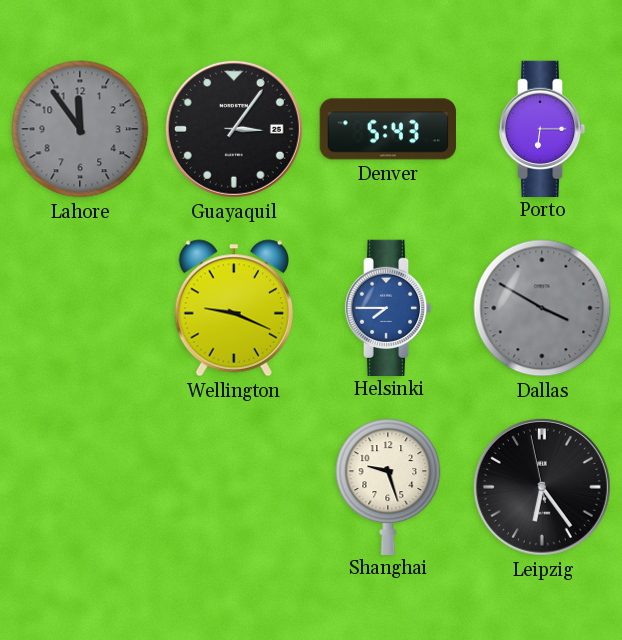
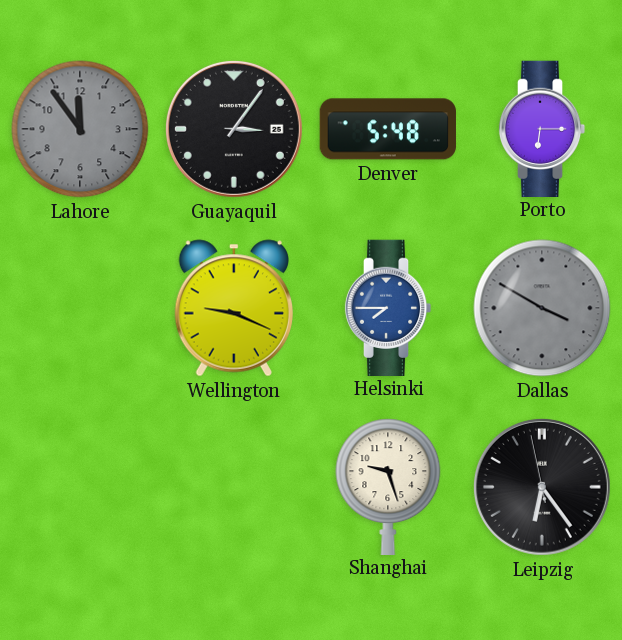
Denver: 5:43 -> 5:48
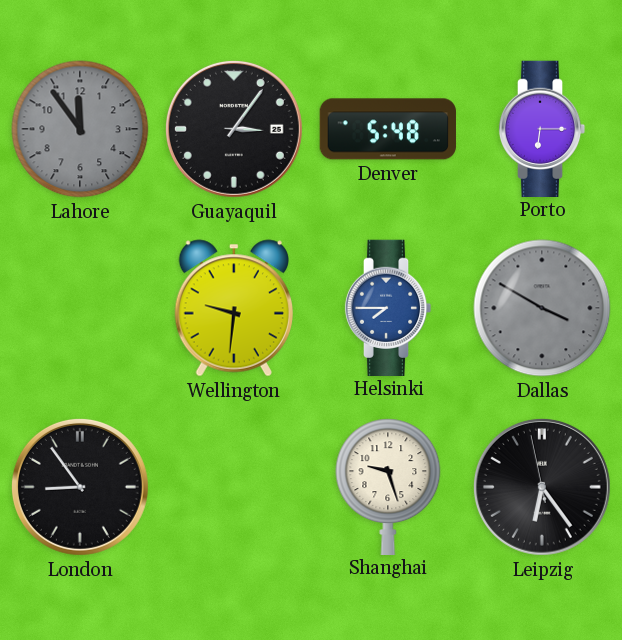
Wellington: 9:19 -> 9:31
London: none -> 8:54
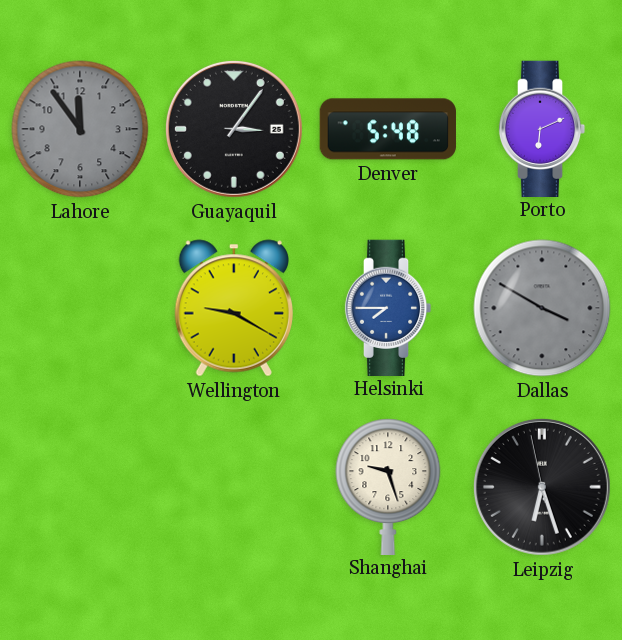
Porto: 6:15 -> 6:11
Wellington: 9:31 -> 9:20
London: 8:54 -> none
Leipzig: 6:23 -> 6:26
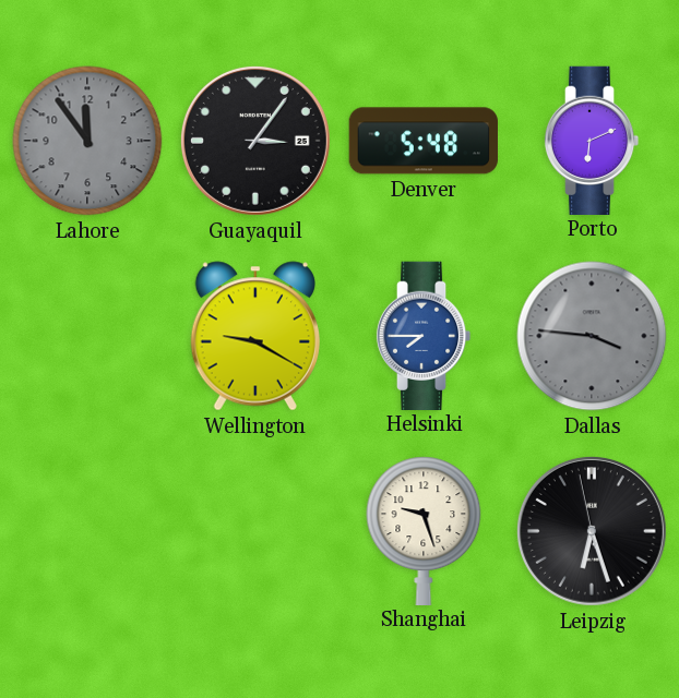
Dallas: 3:50 -> 3:46
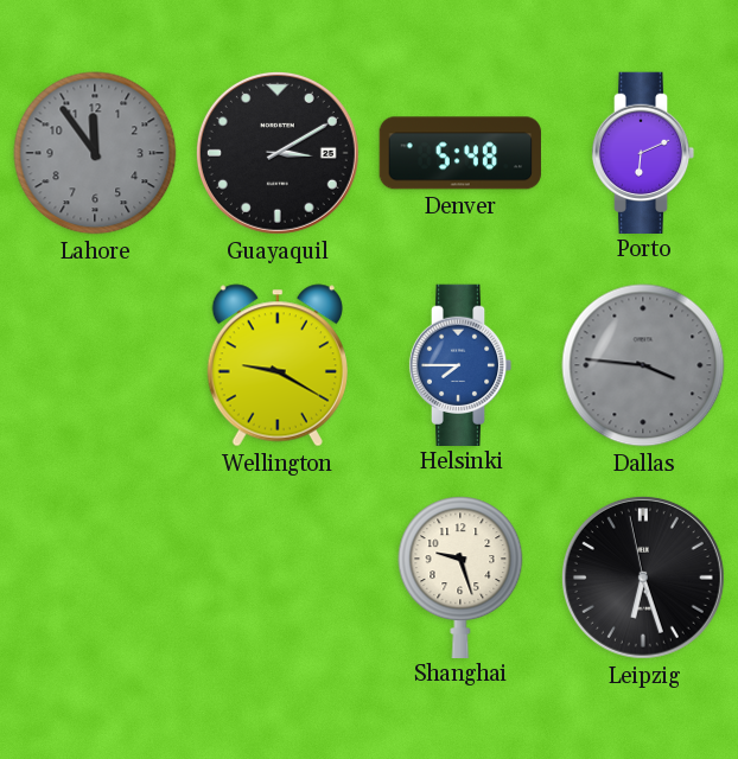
Guayaquil: 3:06 -> 3:10
